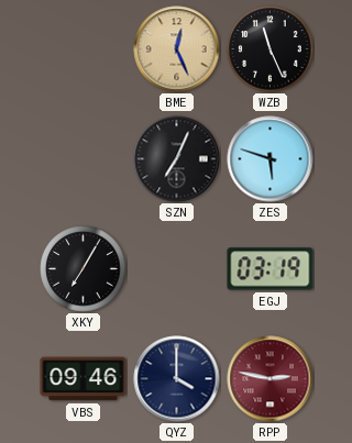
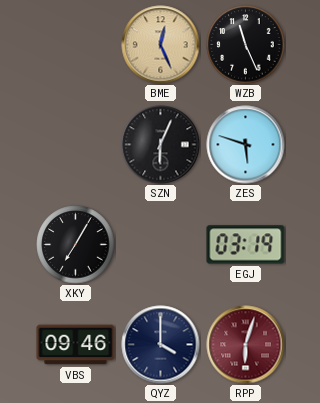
SZN: 7:04 -> 6:04
RPP: 2:47 -> 6:03
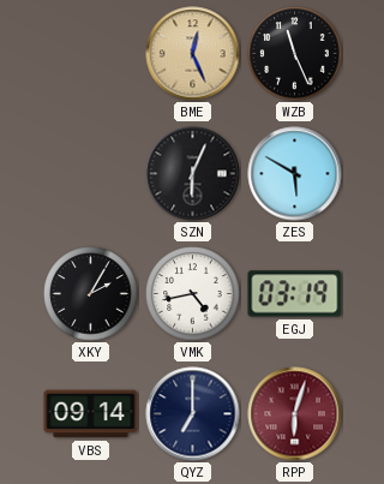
ZES: 5:48 -> 5:50
XKY: 7:05 -> 2:05
VMK: none -> 4:43
VBS: 09:46 -> 09:14
QYZ: 4:00 -> 7:00
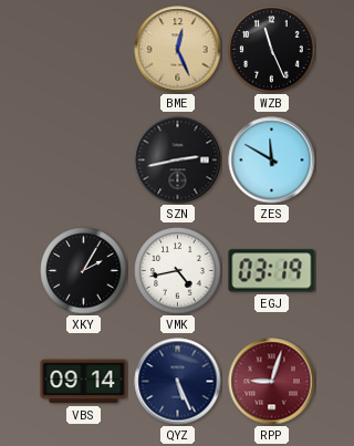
SZN: 6:04 -> 2:43
ZES: 5:50 -> 11:50
QYZ: 7:00 -> 5:26
RPP: 6:03 -> 9:03
